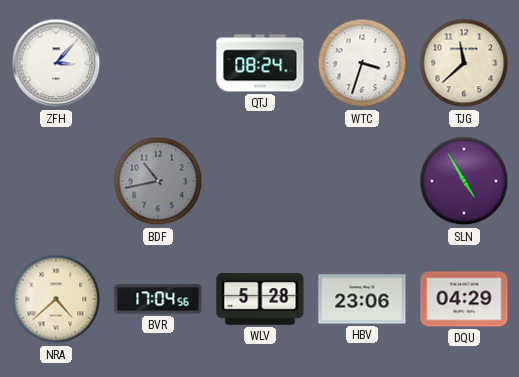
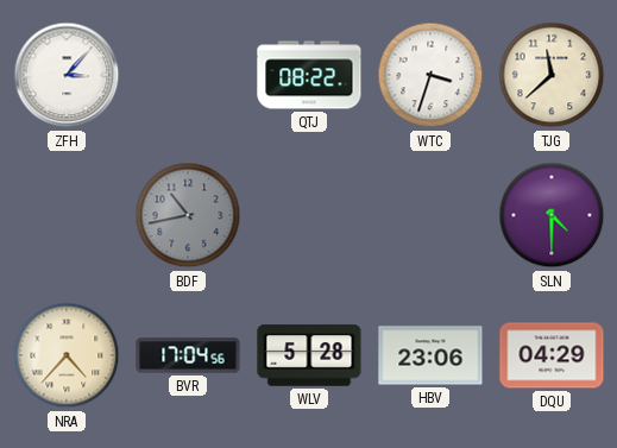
QTJ: 08:24 -> 08:22
SLN: 4:55 -> 4:30
NRA: 4:38 -> 4:37
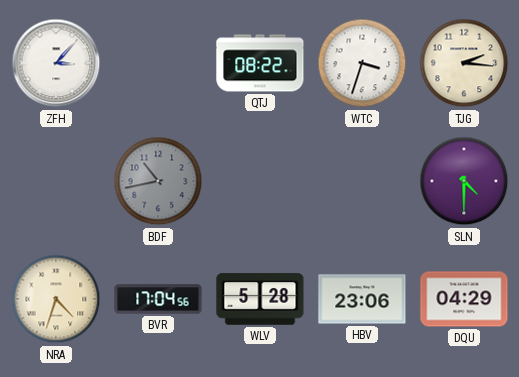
TJG: 11:38 -> 2:16
NRA: 4:37 -> 4:33
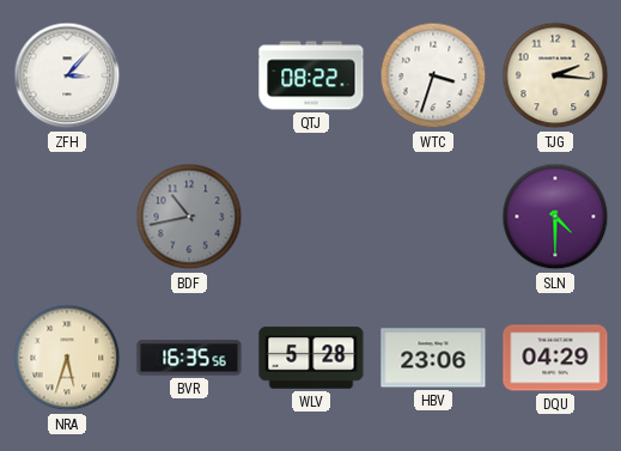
NRA: 4:33 -> 5:33
BVR: 17:04 -> 16:35
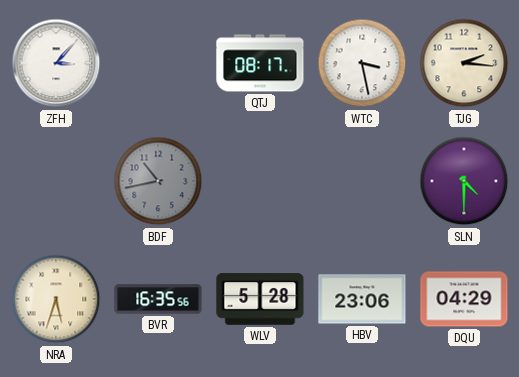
QTJ: 08:22 -> 08:17
WTC: 3:33 -> 3:28
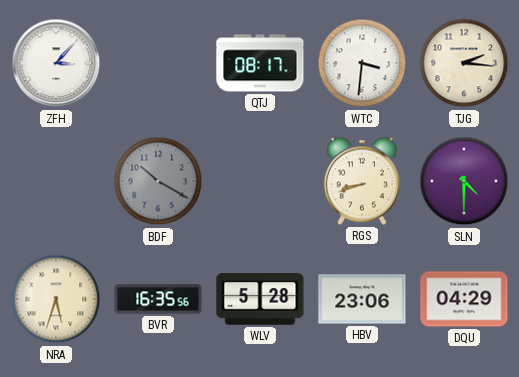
WTC: 3:28 -> 3:31
BDF: 10:43 -> 10:20
RGS: none -> 8:42
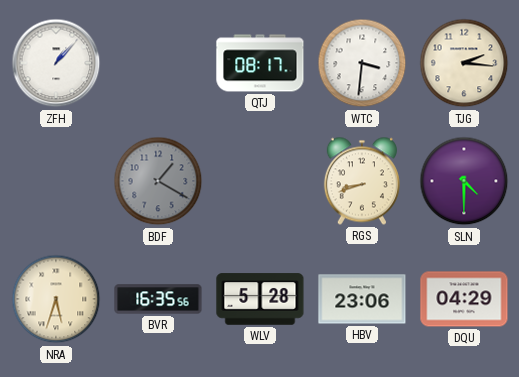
ZFH: 3:07 -> 1:07
BDF: 10:20 -> 1:20
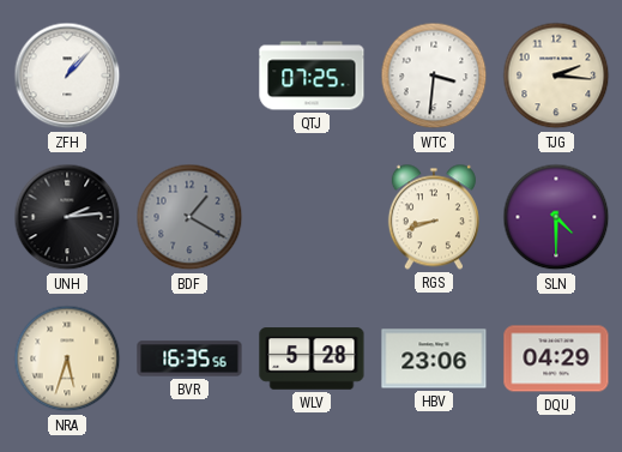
QTJ: 08:17 -> 07:25
UNH: none -> 2:14
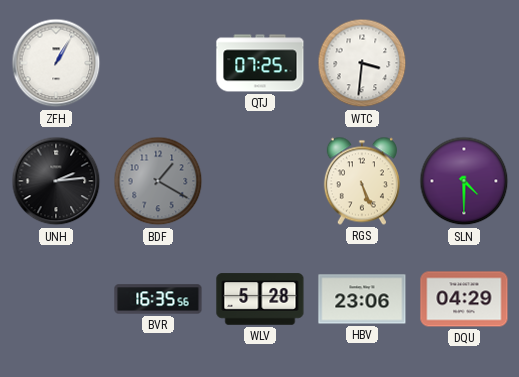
ZFH: 1:07 -> 1:05
TJG: 2:16 -> none
RGS: 8:42 -> 5:26
NRA: 5:33 -> none
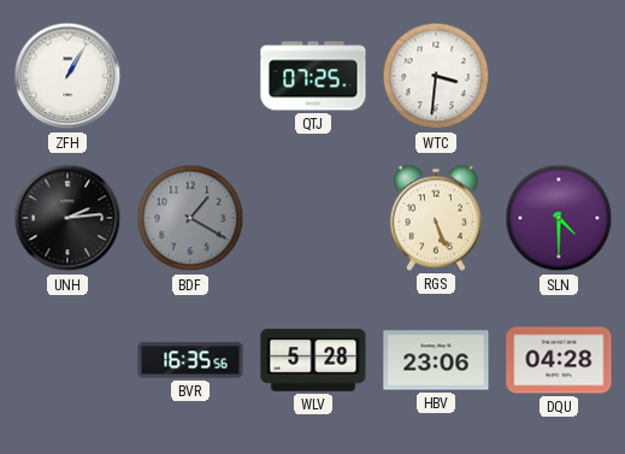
DQU: 04:29 -> 04:28
